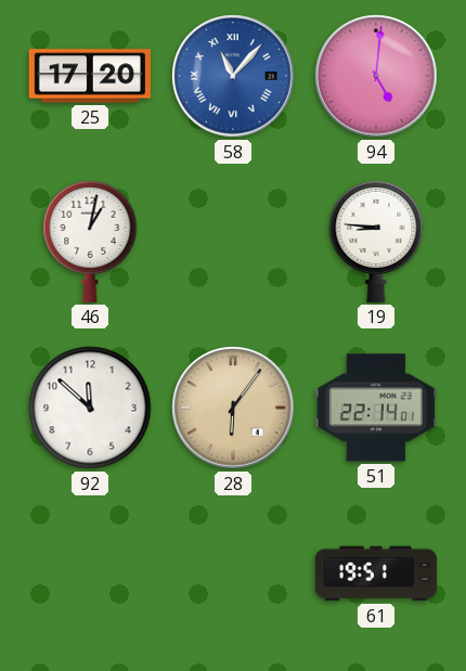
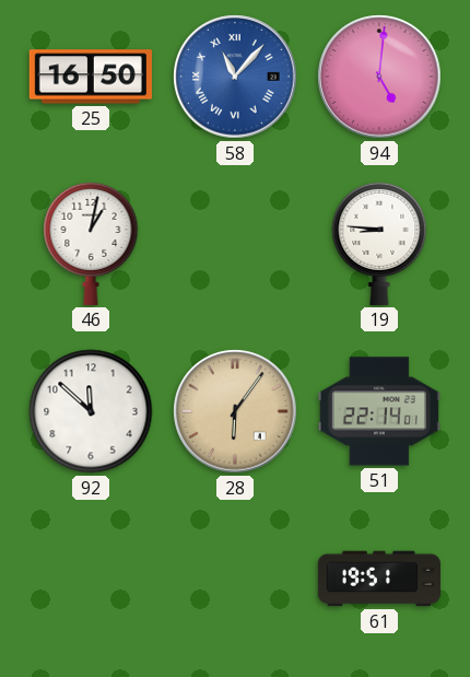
25: 17:20 -> 16:50
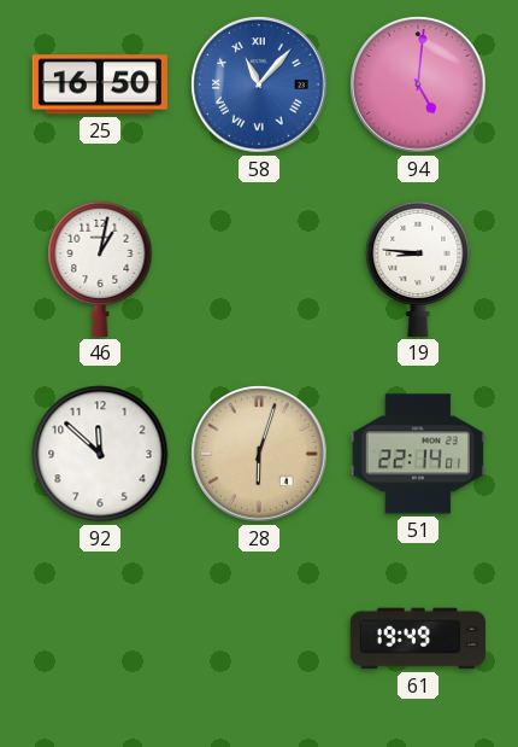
28: 6:06 -> 6:03
61: 19:51 -> 19:49
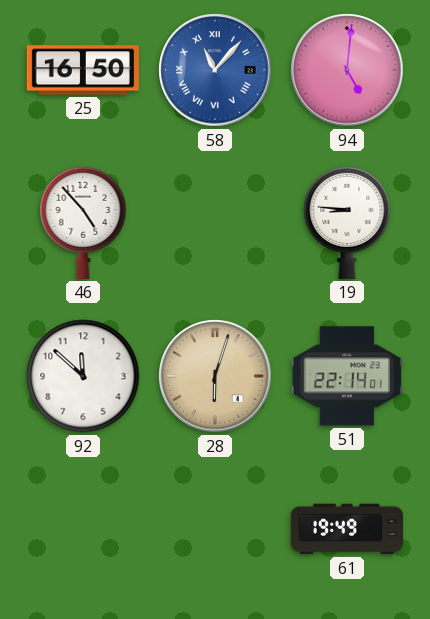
46: 1:02 -> 4:53
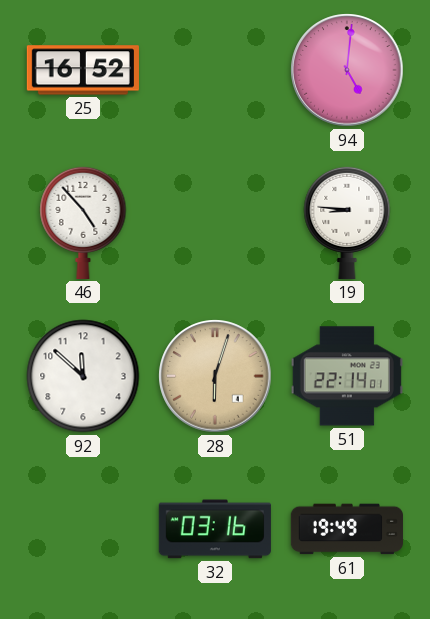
25: 16:50 -> 16:52
58: 11:07 -> none
32: none -> 03:16
